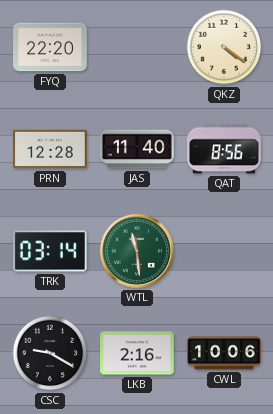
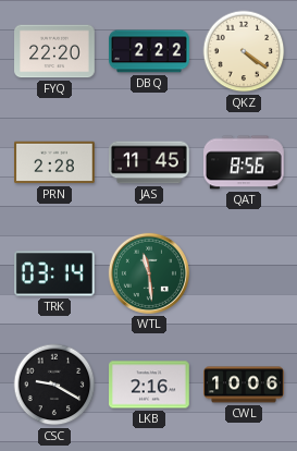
DBQ: none -> 2:22
PRN: 12:28 -> 2:28
JAS: 11:40 -> 11:45
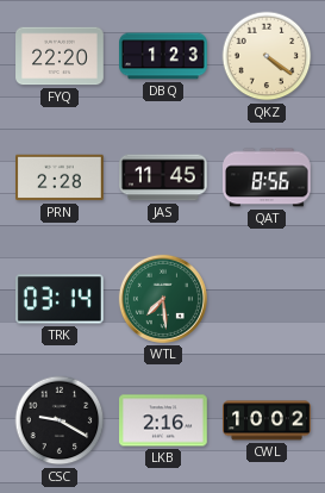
DBQ: 2:22 -> 1:23
WTL: 11:29 -> 7:29
CWL: 10:06 -> 10:02
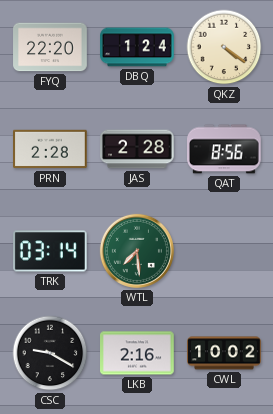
DBQ: 1:23 -> 1:24
JAS: 11:45 -> 2:28
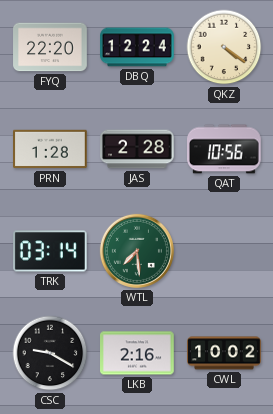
DBQ: 1:24 -> 12:24
PRN: 2:28 -> 1:28
QAT: 8:56 -> 10:56
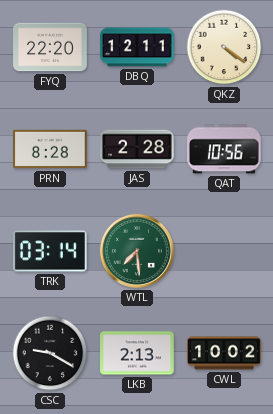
DBQ: 12:24 -> 12:11
PRN: 1:28 -> 8:28
LKB: 2:16 -> 2:13
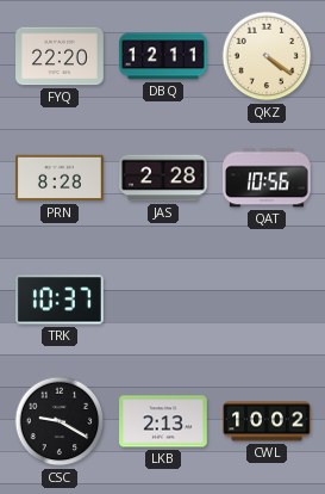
TRK: 03:14 -> 10:37
WTL: 7:29 -> none
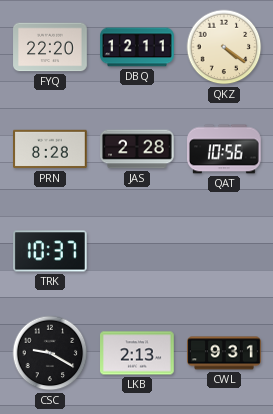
CWL: 10:02 -> 9:31
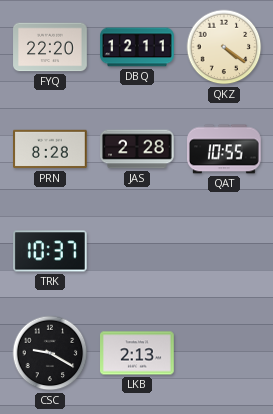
QAT: 10:56 -> 10:55
CWL: 9:31 -> none
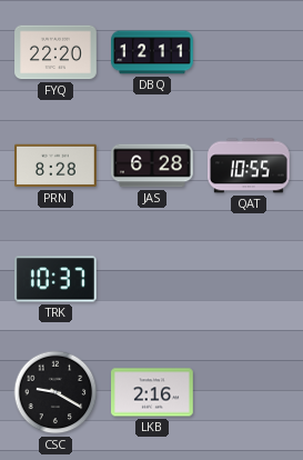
QKZ: 4:21 -> none
JAS: 2:28 -> 6:28
LKB: 2:13 -> 2:16
